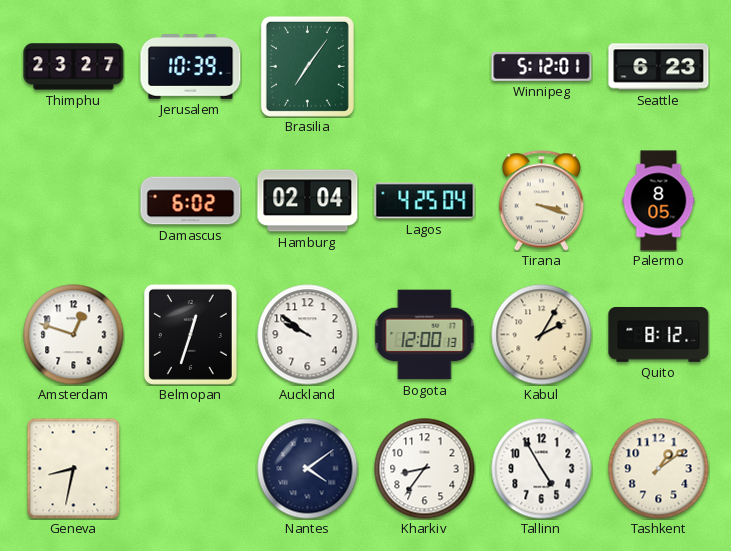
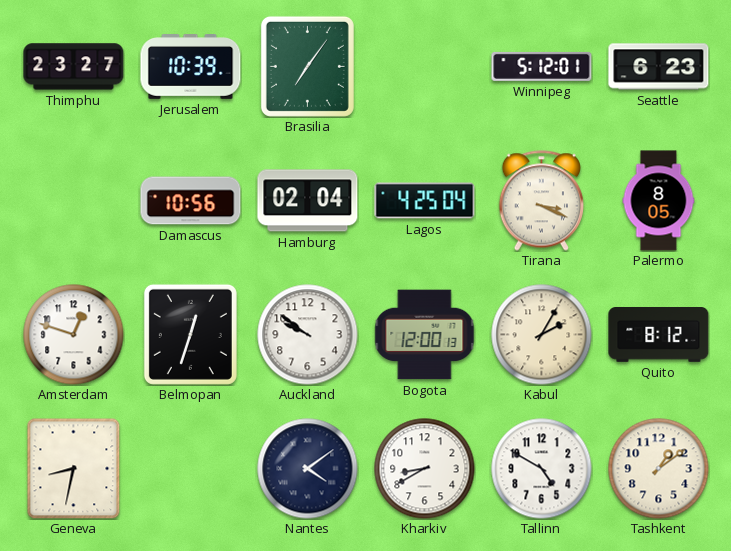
Damascus: 6:02 -> 10:56
Tirana: 3:18 -> 3:19
Kharkiv: 8:36 -> 8:40
Tallinn: 4:55 -> 4:50
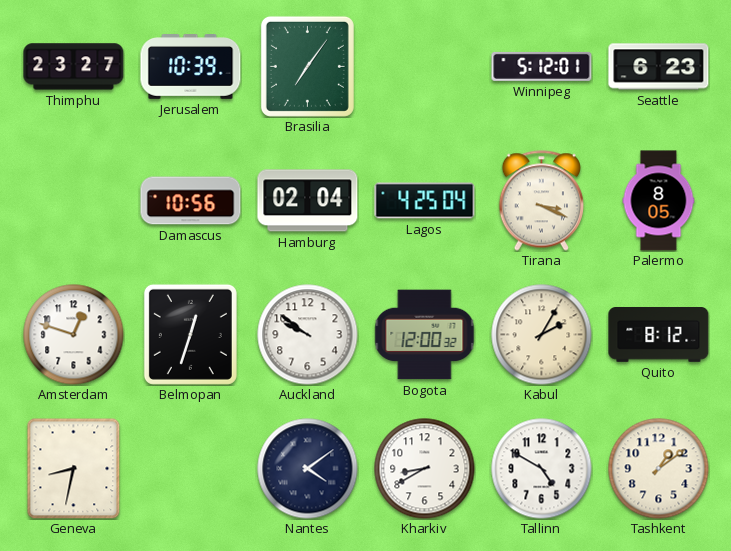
Bogota: 12:00:13 -> 12:00:32
